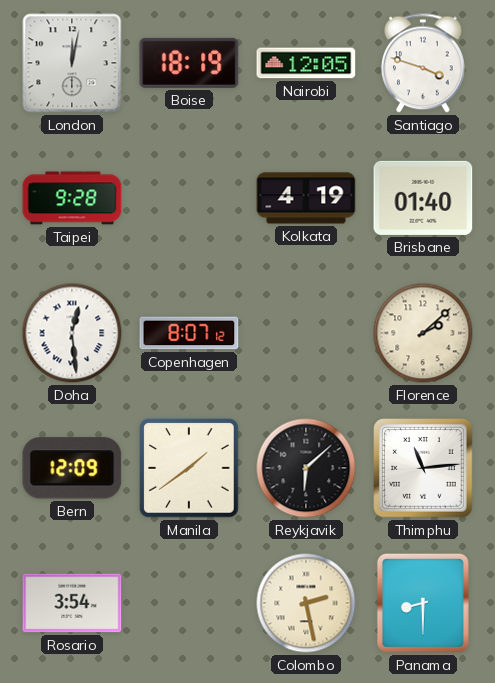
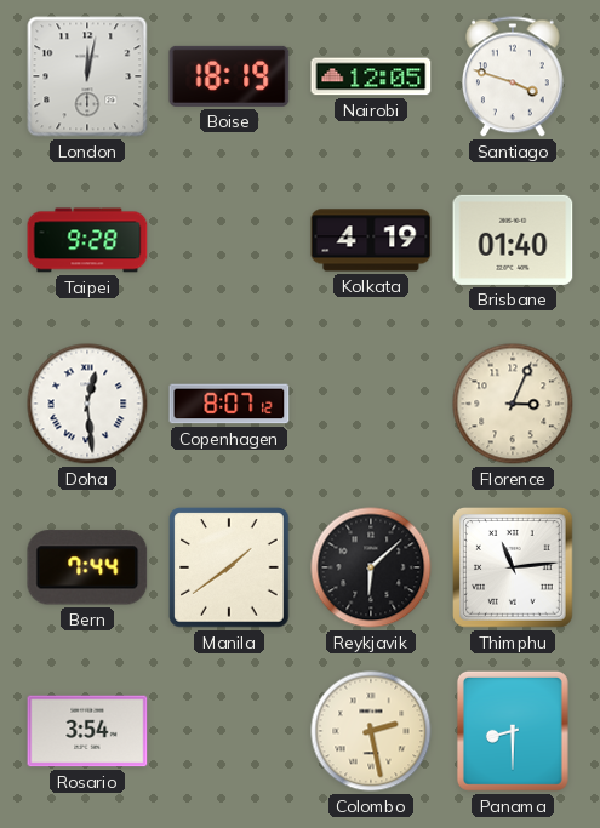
Florence: 2:08 -> 3:04
Bern: 12:09 -> 7:44
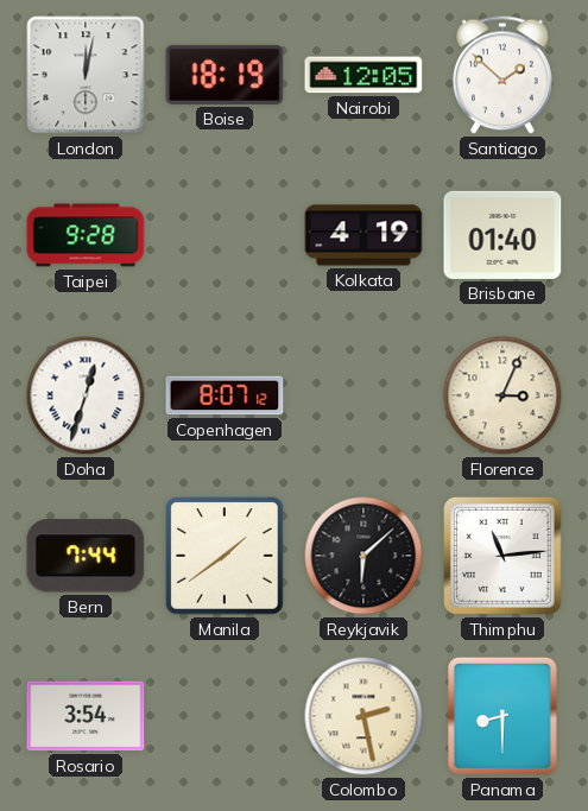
Santiago: 3:48 -> 1:52
Doha: 12:29 -> 12:33
